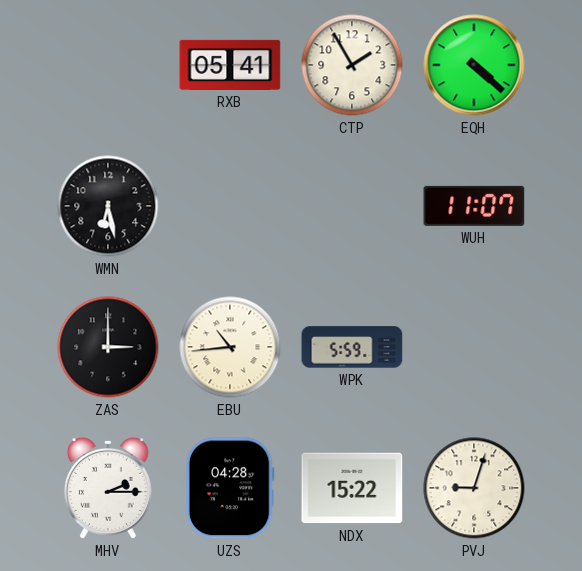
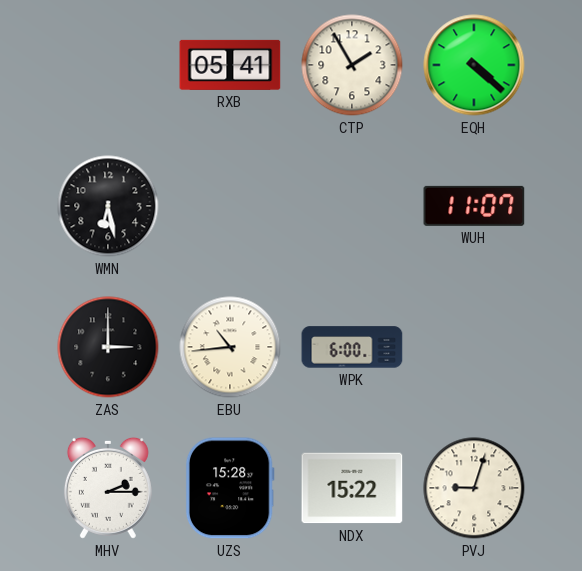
WPK: 5:59 -> 6:00
UZS: 04:28 -> 15:28
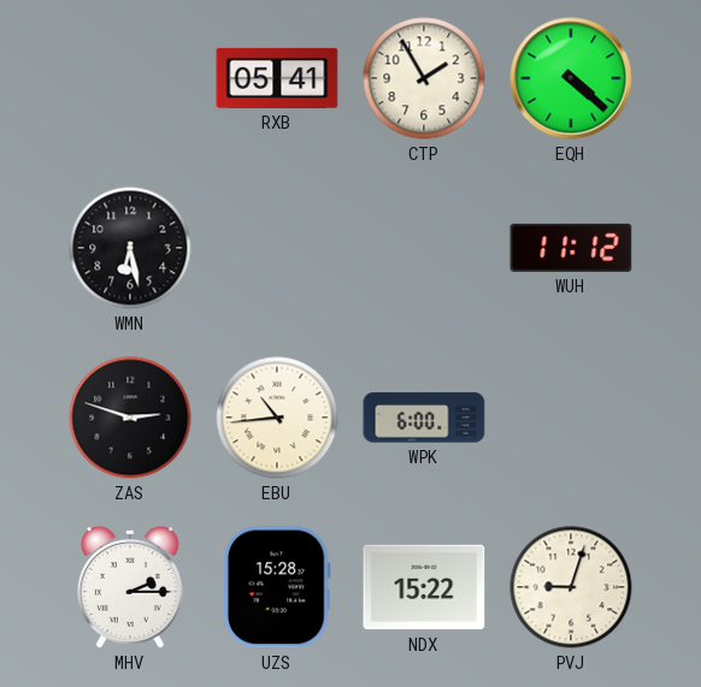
WUH: 11:07 -> 11:12
ZAS: 3:00 -> 2:48
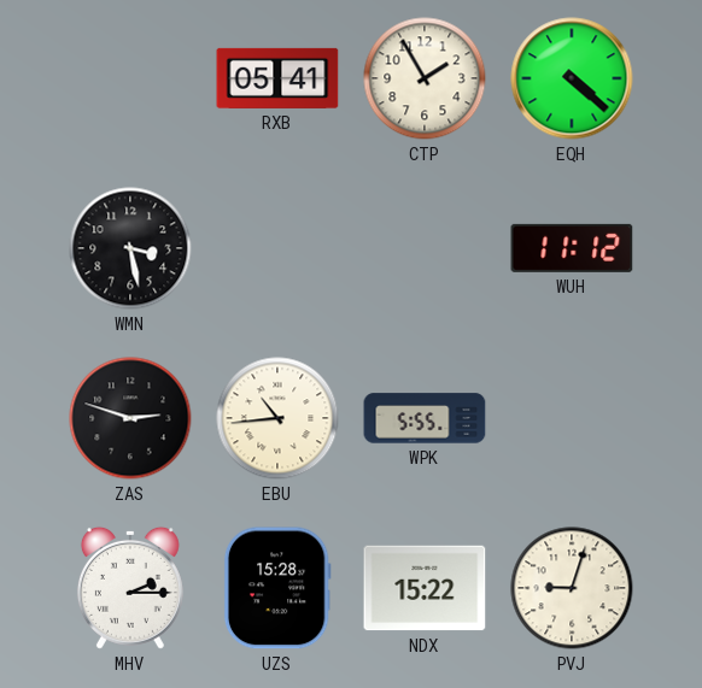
WMN: 6:28 -> 3:28
WPK: 6:00 -> 5:55
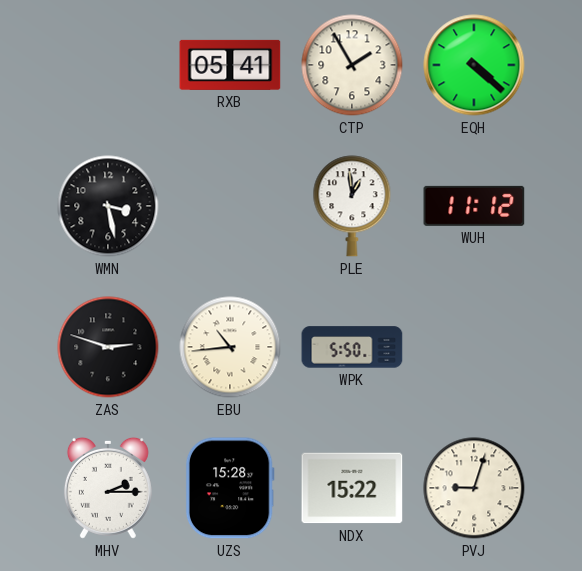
PLE: none -> 12:59
WPK: 5:55 -> 5:50
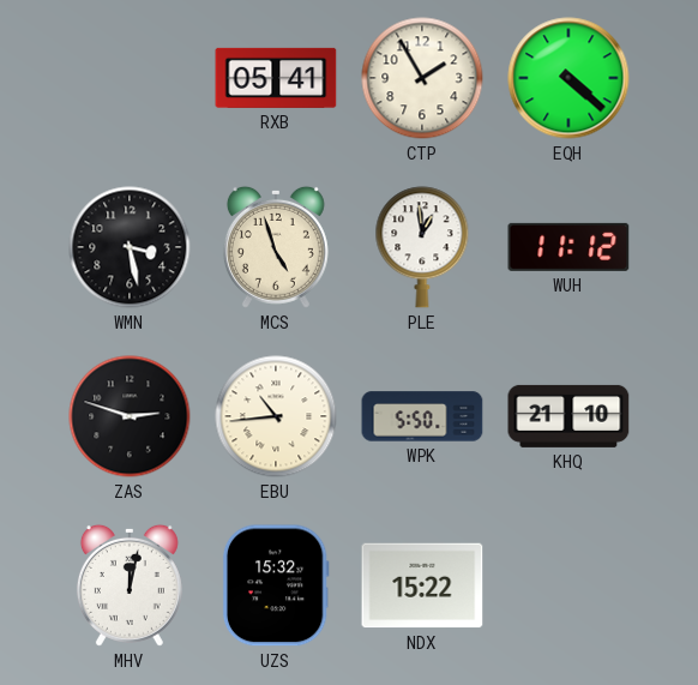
MCS: none -> 4:57
KHQ: none -> 21:10
MHV: 2:15 -> 12:02
UZS: 15:28 -> 15:32
PVJ: 9:03 -> none
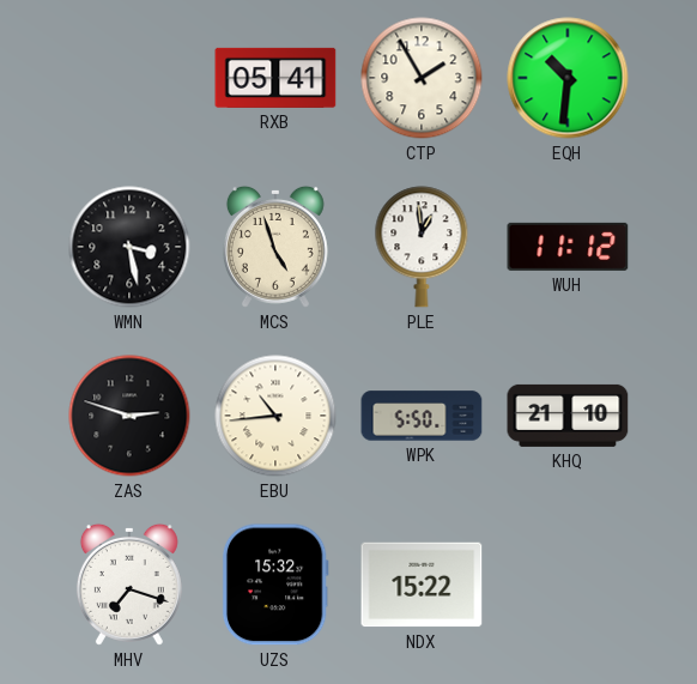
EQH: 4:22 -> 10:31
MHV: 12:02 -> 7:18
